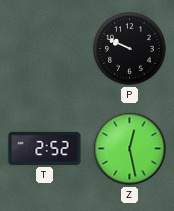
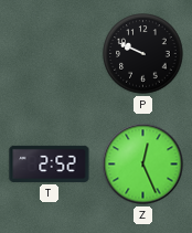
Z: 12:28 -> 12:26
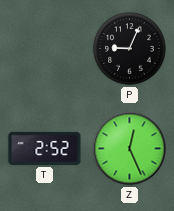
P: 9:49 -> 9:04
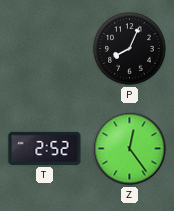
P: 9:04 -> 8:04
Z: 12:26 -> 12:24
